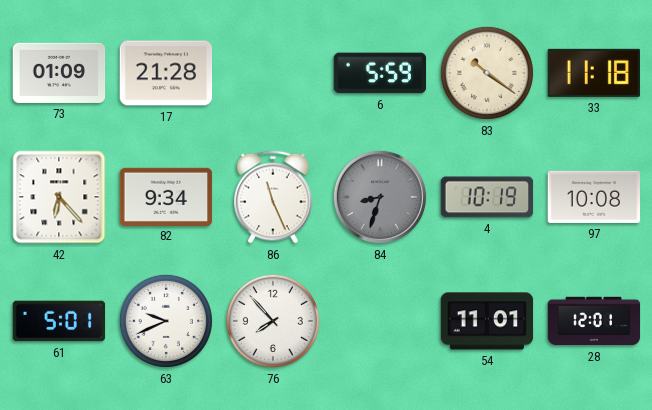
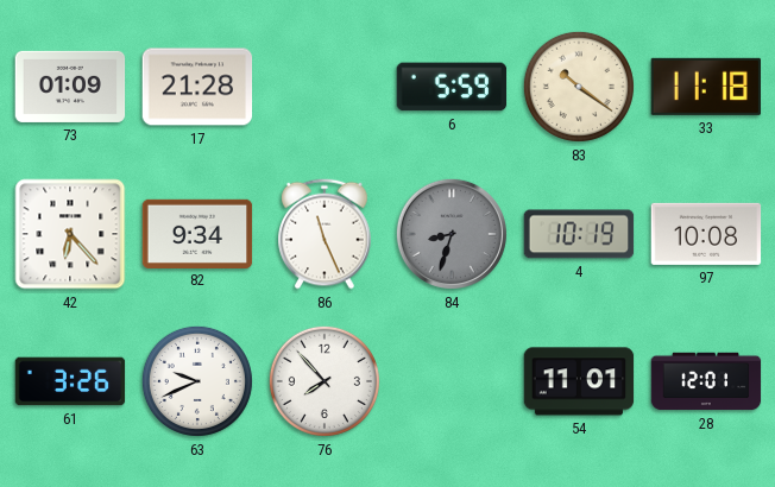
61: 5:01 -> 3:26
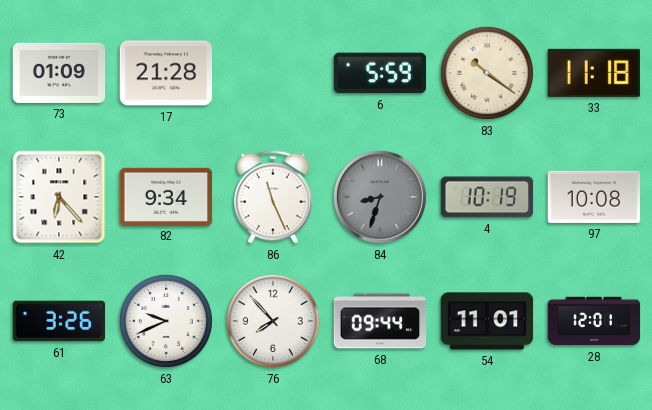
68: none -> 09:44
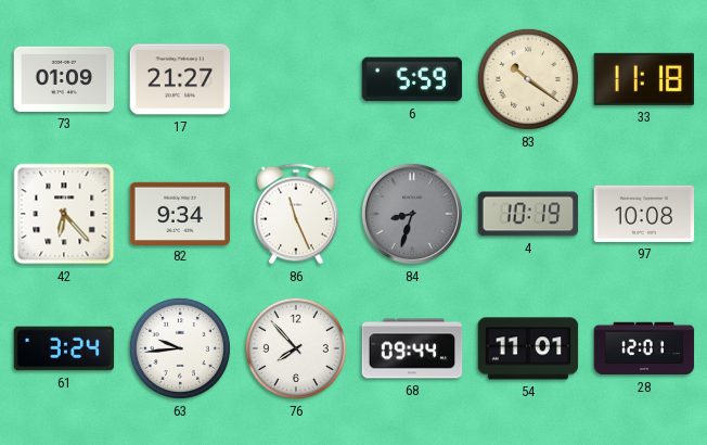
17: 21:28 -> 21:27
61: 3:26 -> 3:24
63: 9:41 -> 9:44
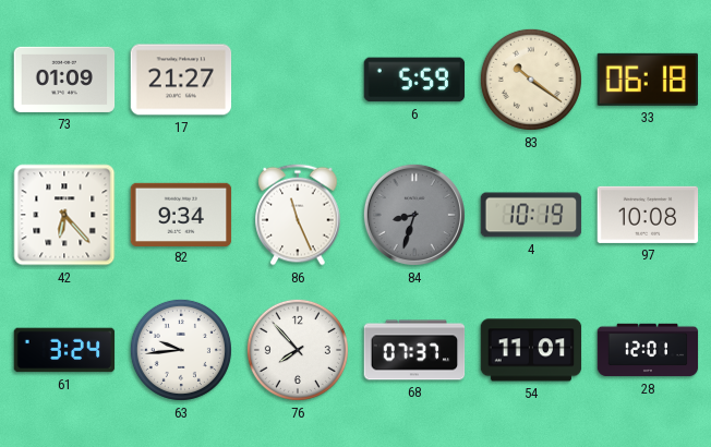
33: 11:18 -> 06:18
68: 09:44 -> 07:37
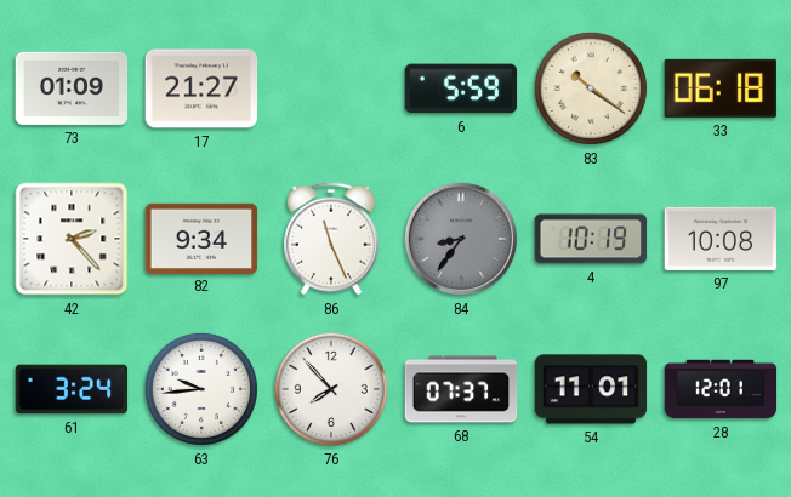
42: 6:23 -> 2:23
84: 8:33 -> 8:36
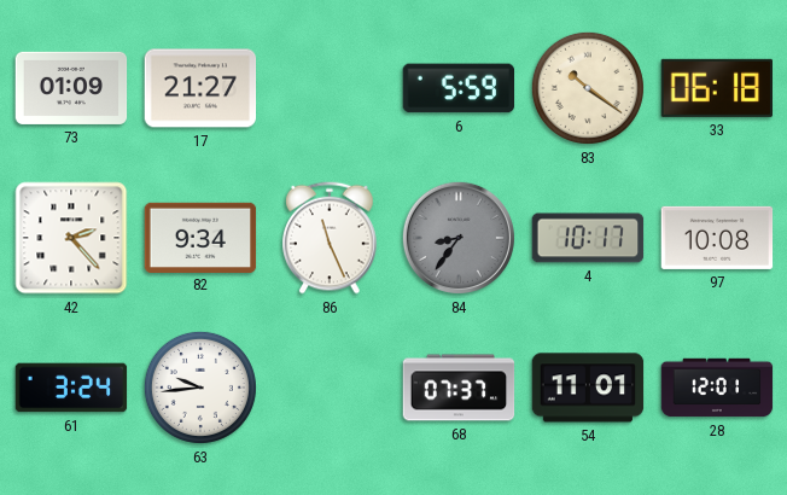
4: 10:19 -> 10:17
76: 7:53 -> none
